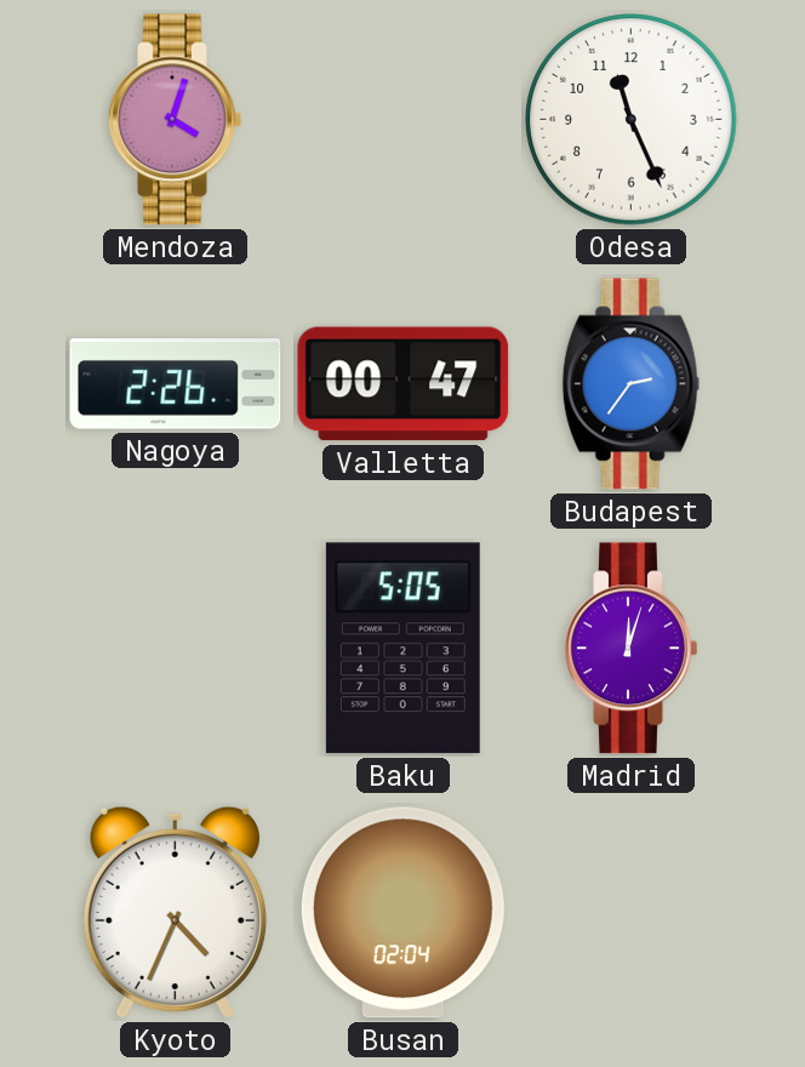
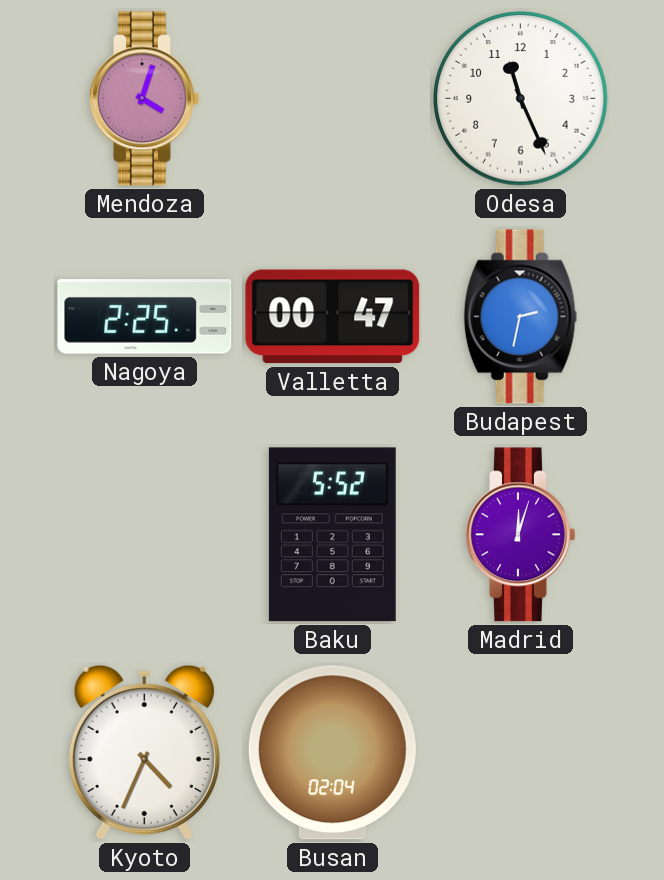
Nagoya: 2:26 -> 2:25
Budapest: 2:36 -> 2:32
Baku: 5:05 -> 5:52
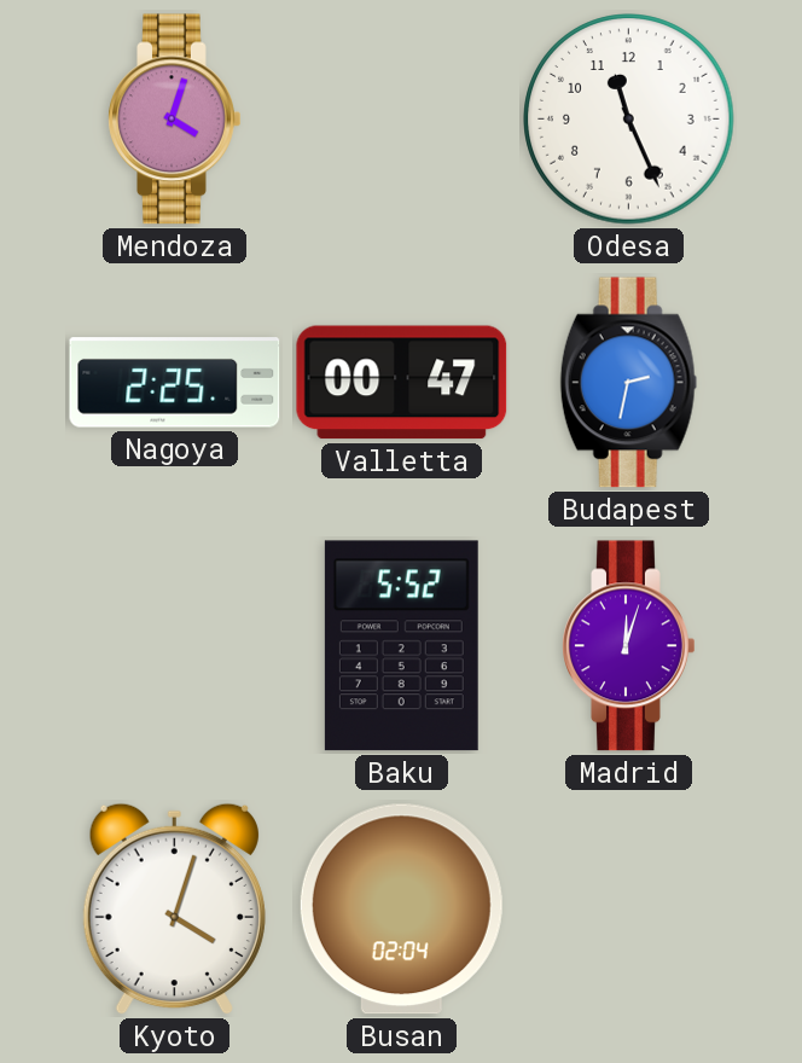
Kyoto: 4:34 -> 4:03
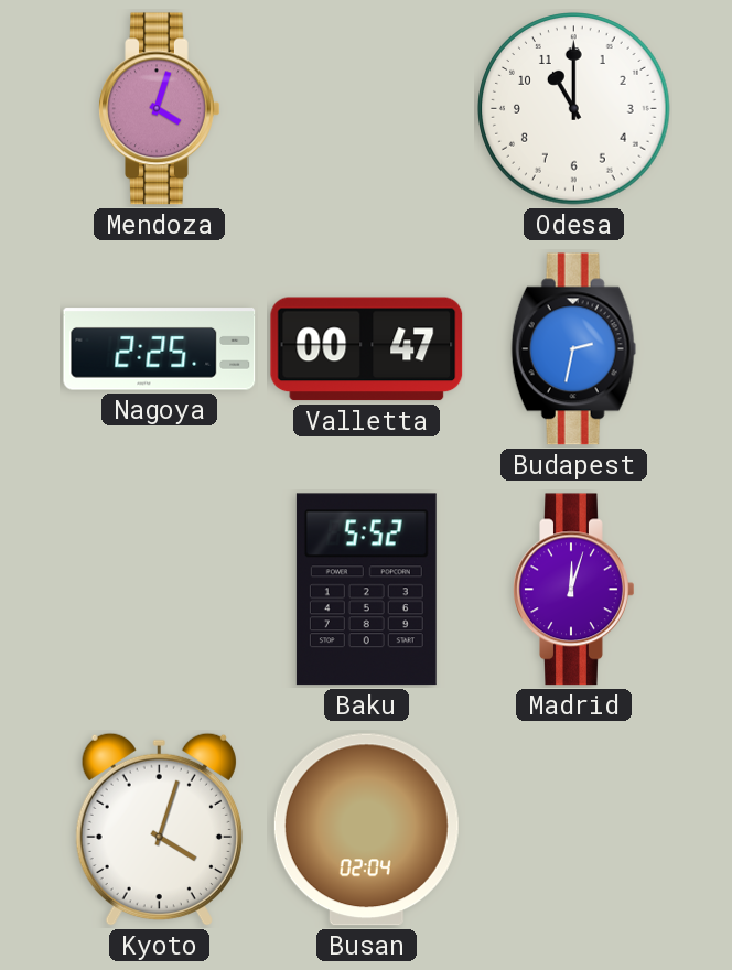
Odesa: 11:26 -> 11:00
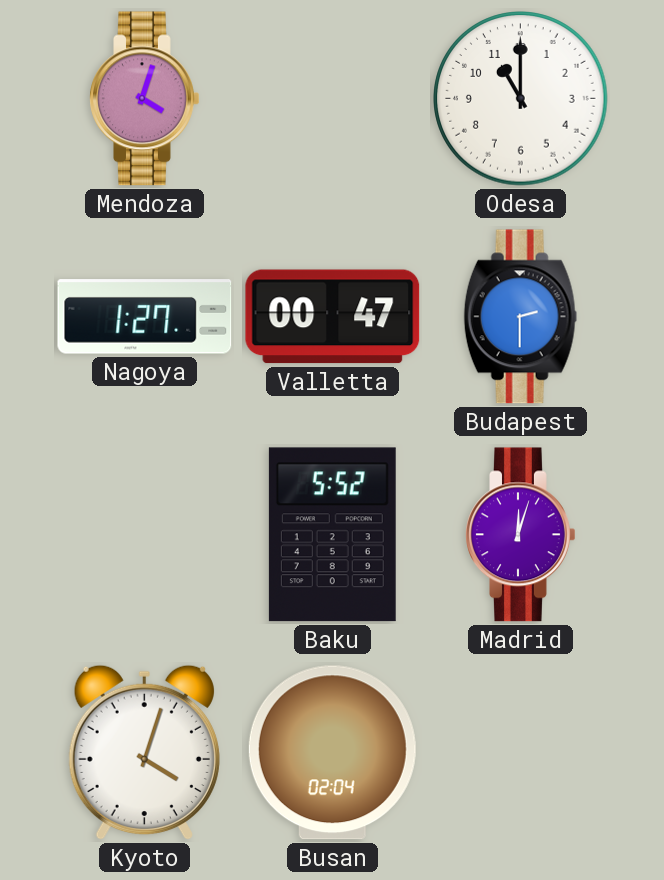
Nagoya: 2:25 -> 1:27
Budapest: 2:32 -> 2:30
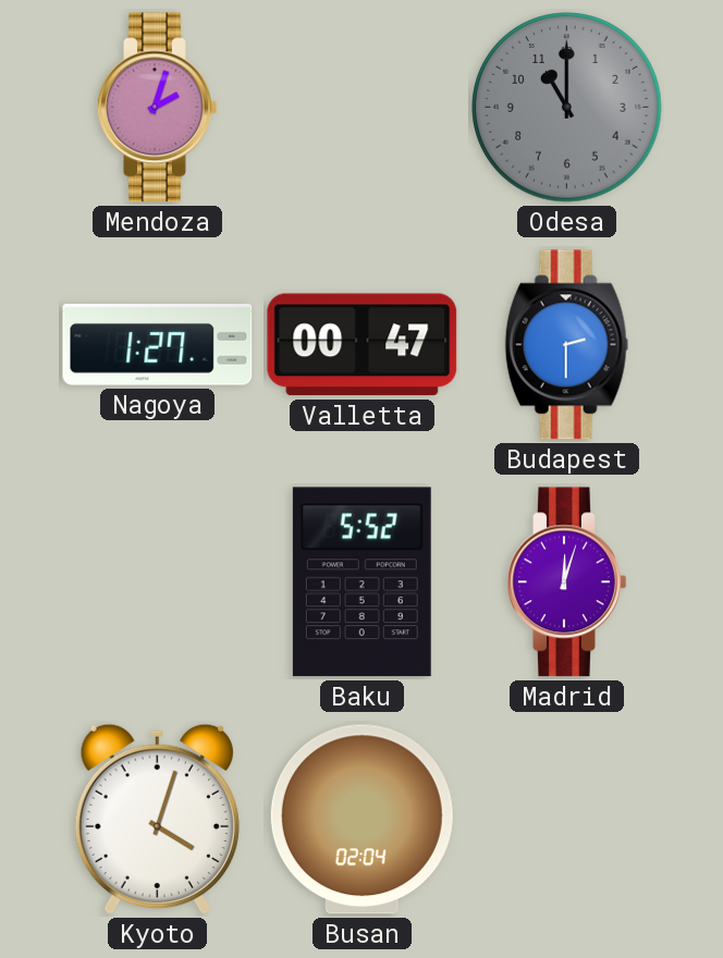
Mendoza: 4:03 -> 2:03
Odesa dial: white -> grey
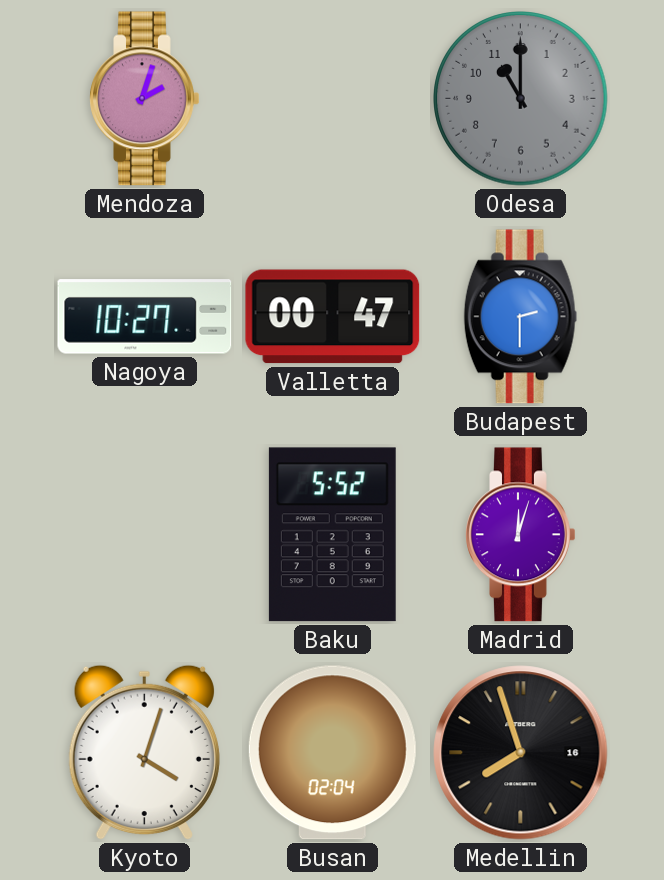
Nagoya: 1:27 -> 10:27
Medellin: none -> 7:57
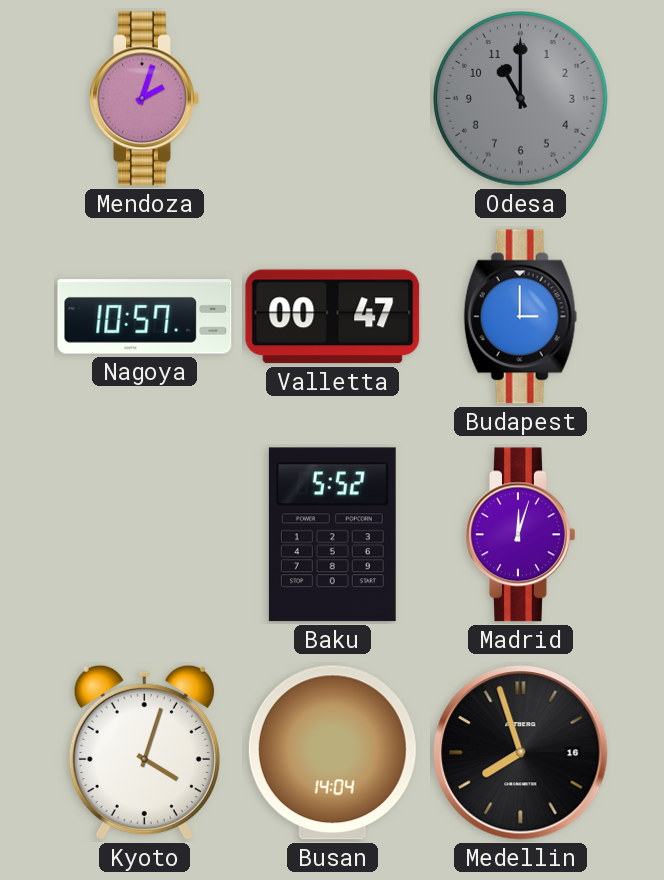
Nagoya: 10:27 -> 10:57
Budapest: 2:30 -> 3:00
Busan: 02:04 -> 14:04
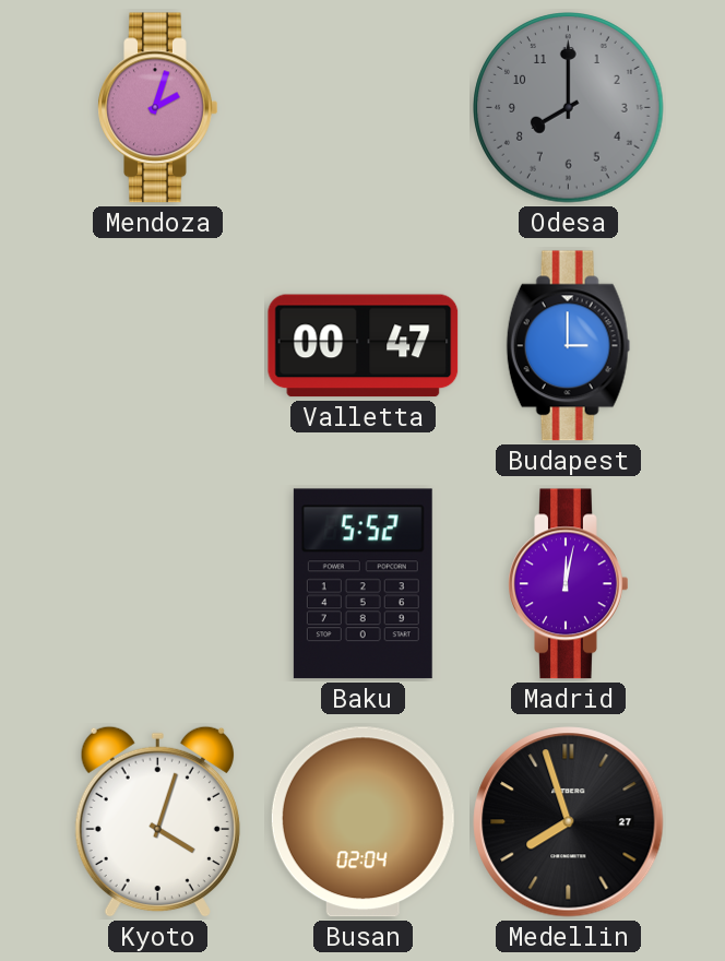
Odesa: 11:00 -> 8:00
Nagoya: 10:57 -> none
Madrid: 12:03 -> 12:02
Busan: 14:04 -> 02:04
Medellin date: 16 -> 27
